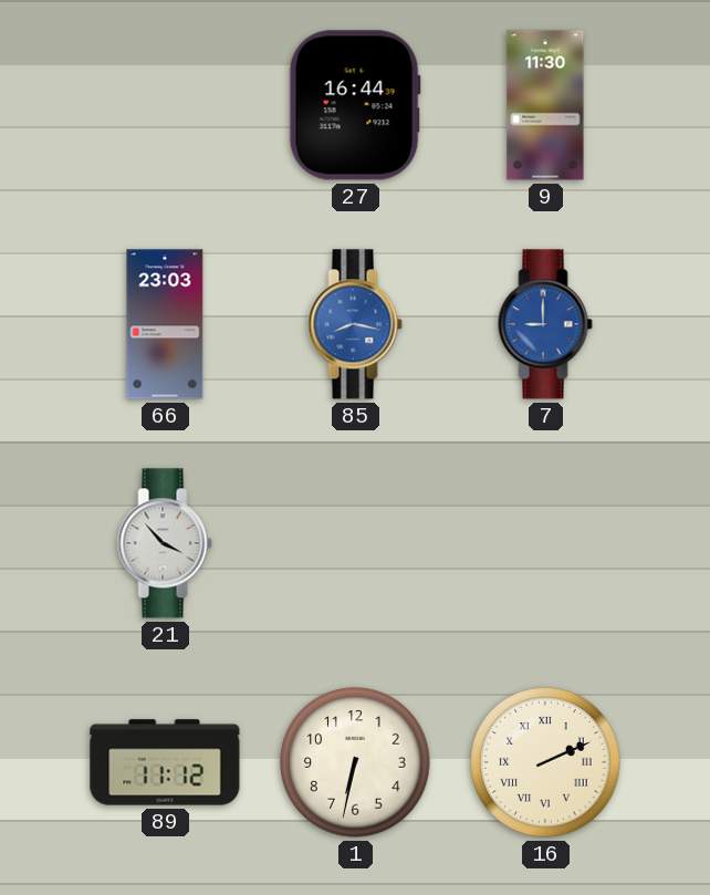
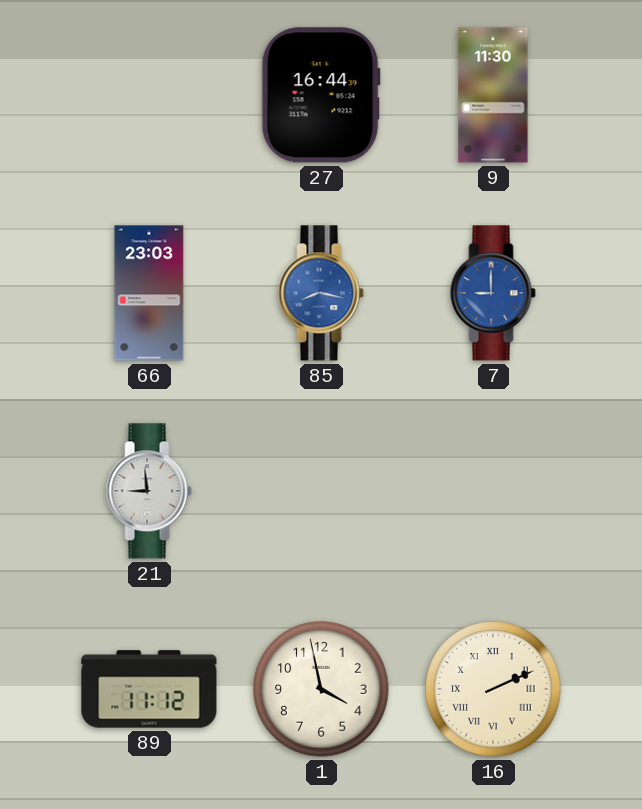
21: 3:53 -> 8:59
1: 6:32 -> 3:58
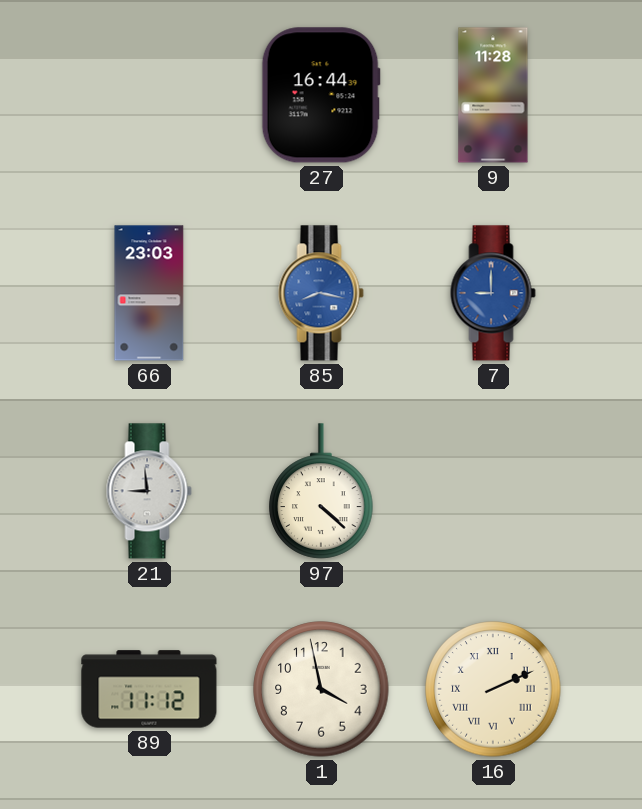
9: 11:30 -> 11:28
97: none -> 4:22
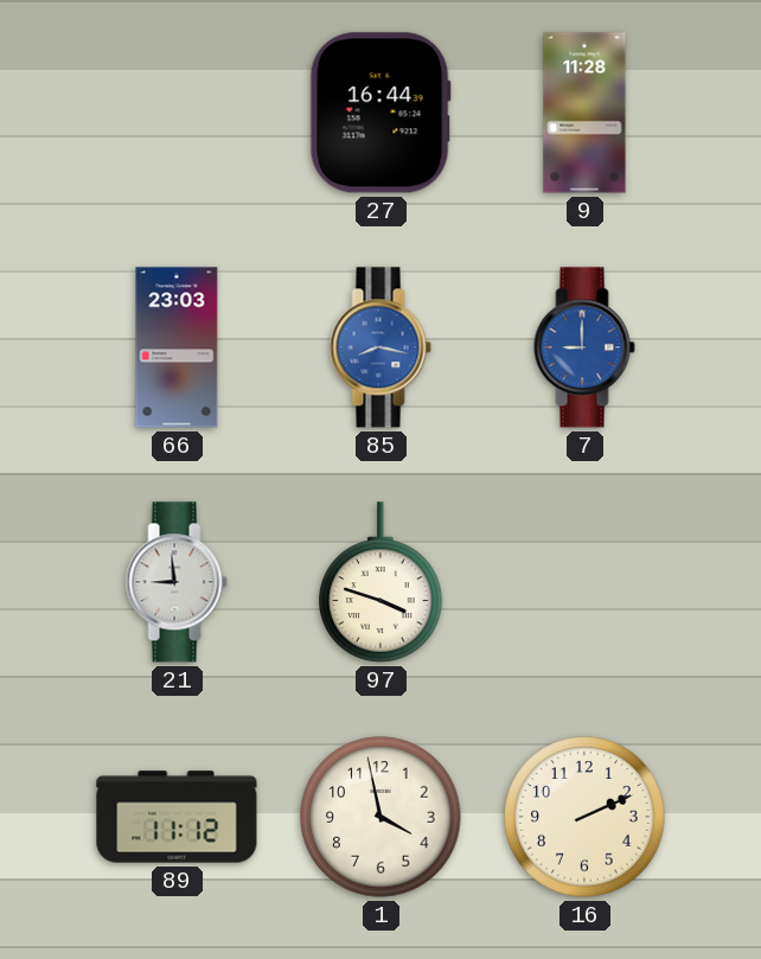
97: 4:22 -> 3:48
16 numerals: Roman -> Arabic
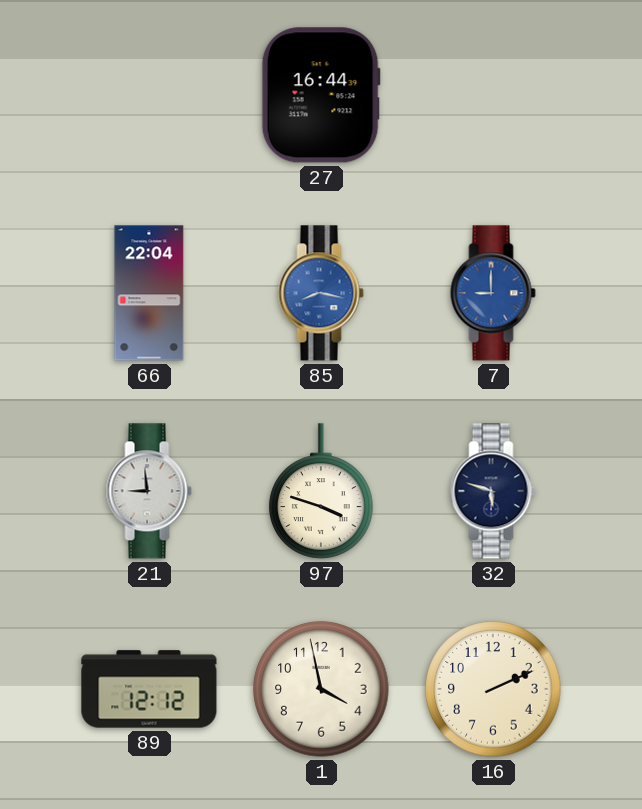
9: 11:28 -> none
66: 23:03 -> 22:04
32: none -> 5:48
89: 11:12 -> 12:12
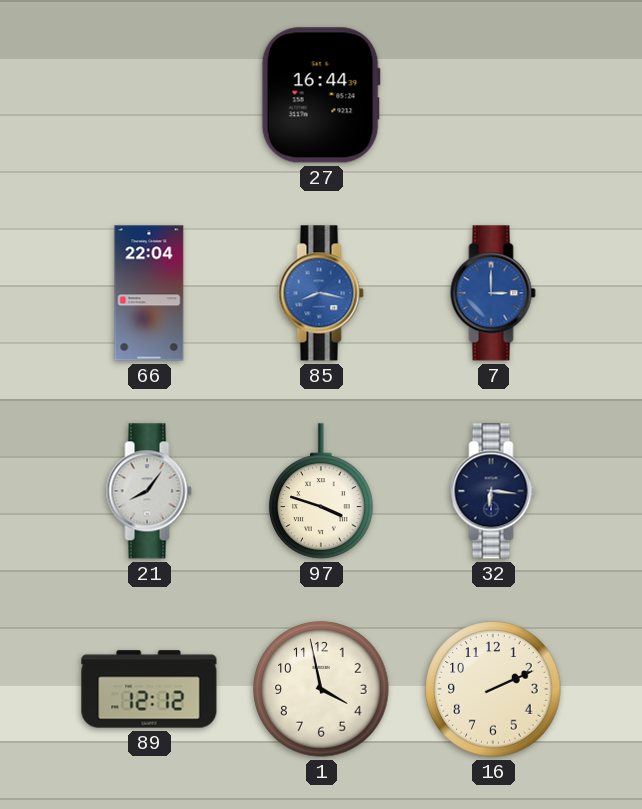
7: 9:00 -> 3:00
21: 8:59 -> 8:06
32: 5:48 -> 6:16
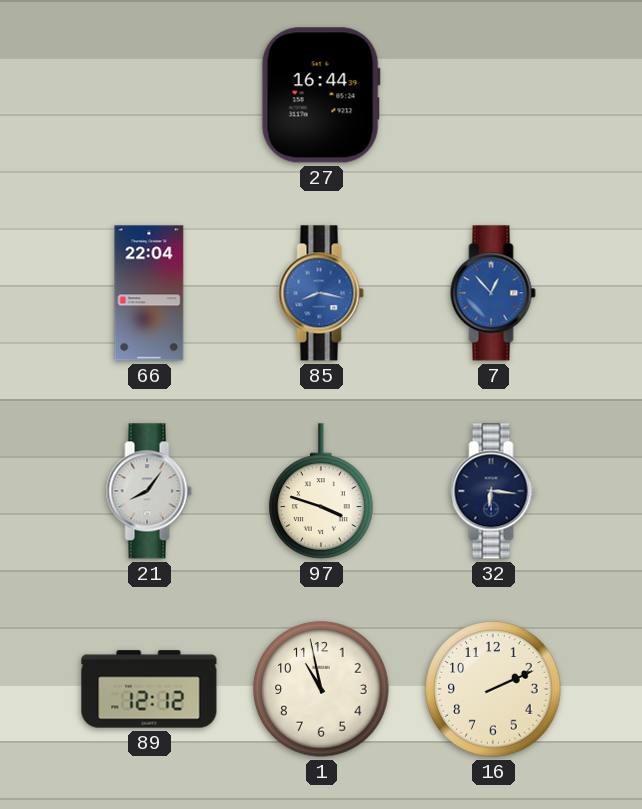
7: 3:00 -> 12:53
1: 3:58 -> 10:58
